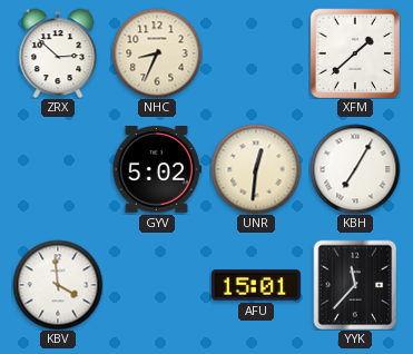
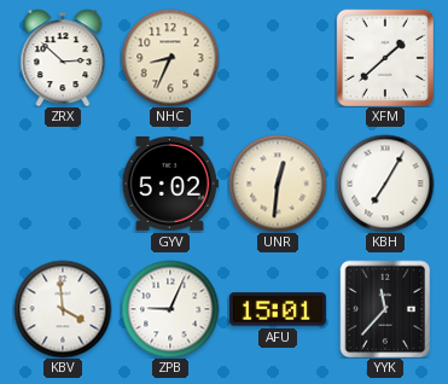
ZPB: none -> 9:04
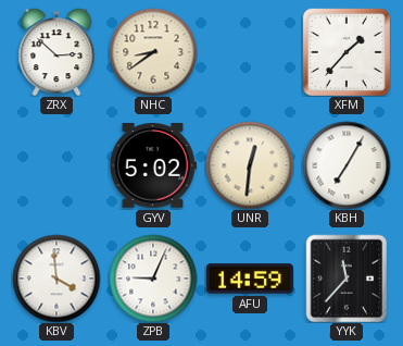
NHC: 8:34 -> 8:39
XFM: 1:38 -> 1:37
AFU: 15:01 -> 14:59
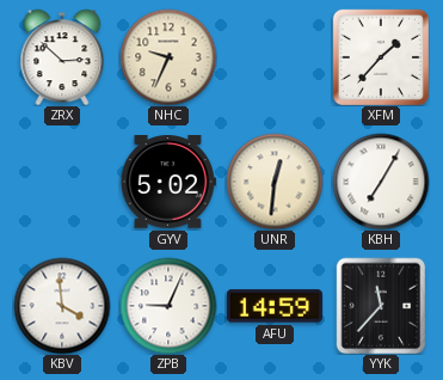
NHC: 8:39 -> 9:34
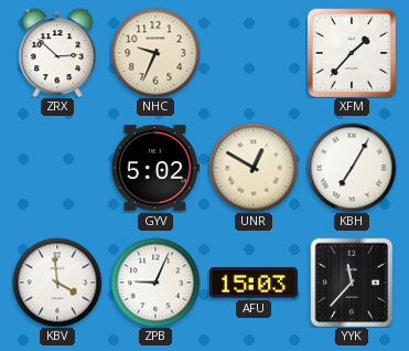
UNR: 12:31 -> 12:50
AFU: 14:59 -> 15:03
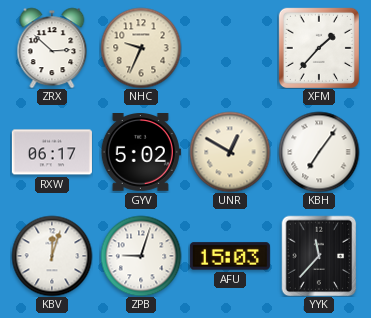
RXW: none -> 06:17
KBH: 7:05 -> 7:06
KBV: 3:59 -> 12:03
ZPB: 9:04 -> 9:03
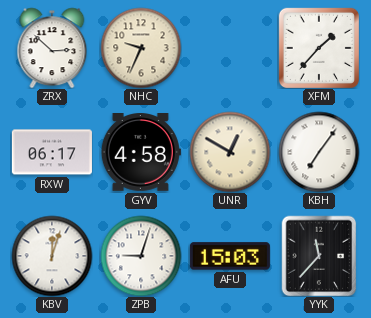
GYV: 5:02 -> 4:58
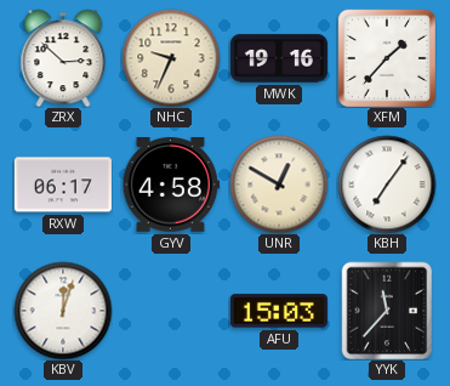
MWK: none -> 19:16
ZPB: 9:03 -> none
